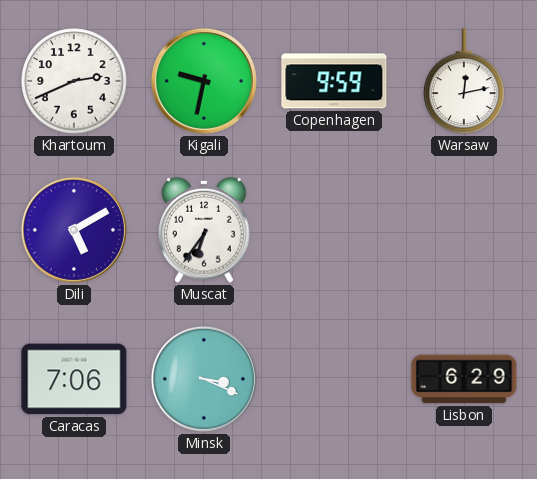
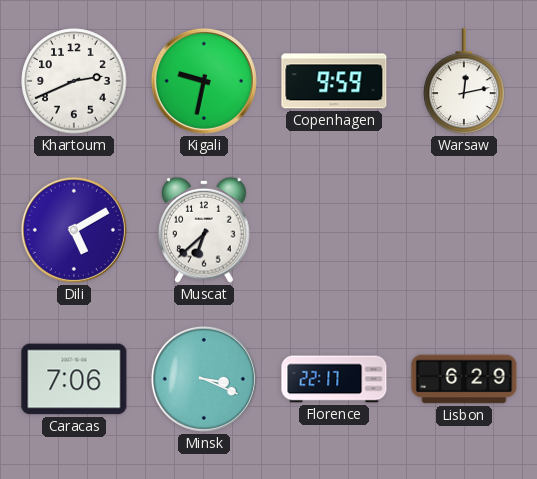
Muscat: 6:36 -> 6:38
Florence: none -> 22:17
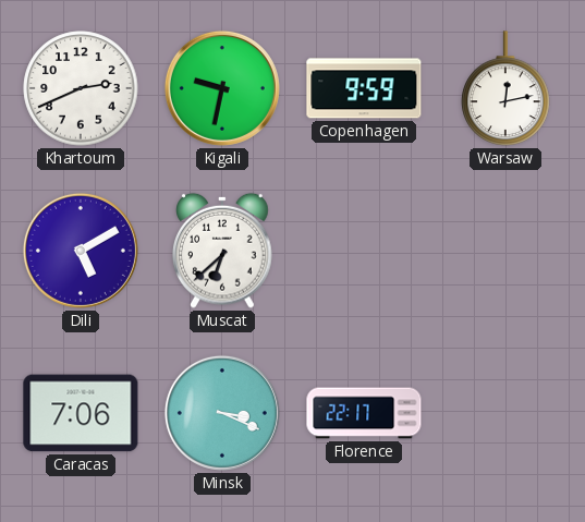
Lisbon: 6:29 -> none
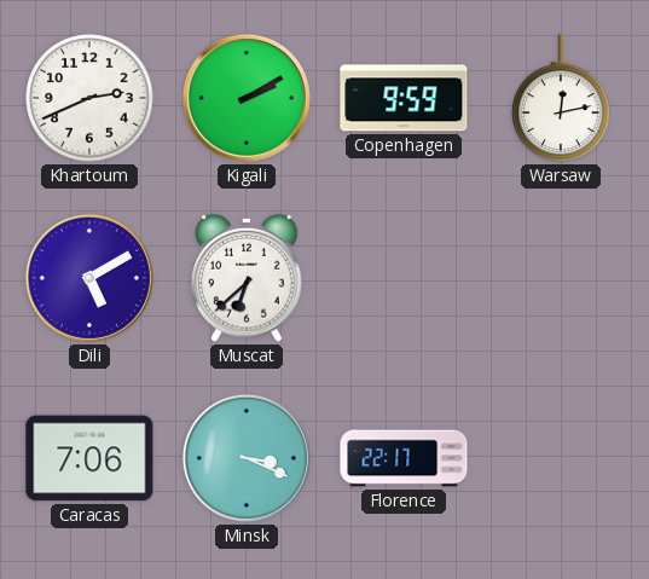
Kigali: 9:32 -> 2:10
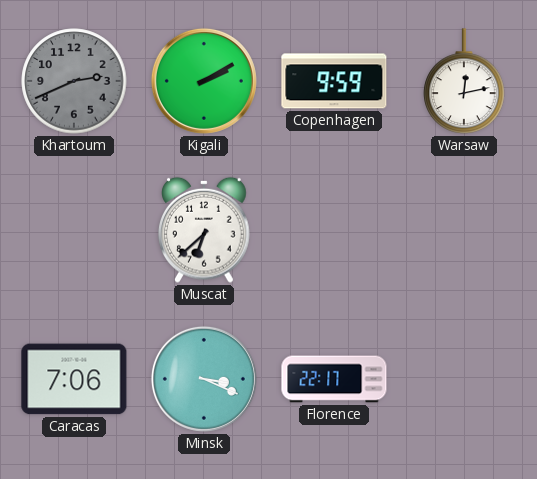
Khartoum dial: white -> grey
Dili: 5:10 -> none
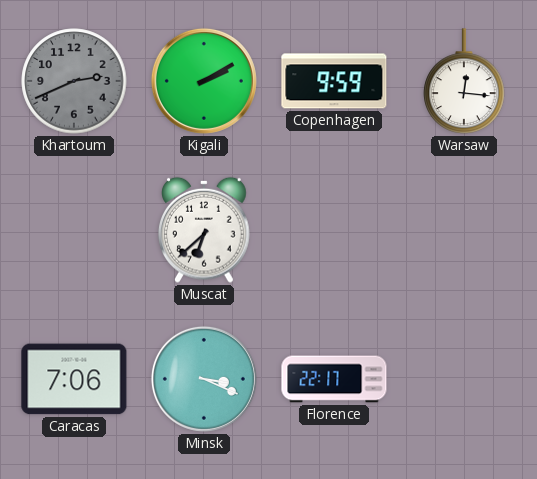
Warsaw: 12:13 -> 12:16
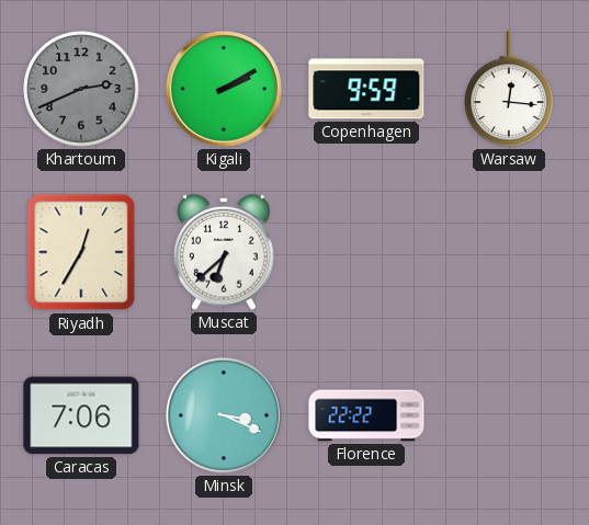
Riyadh: none -> 12:35
Florence: 22:17 -> 22:22
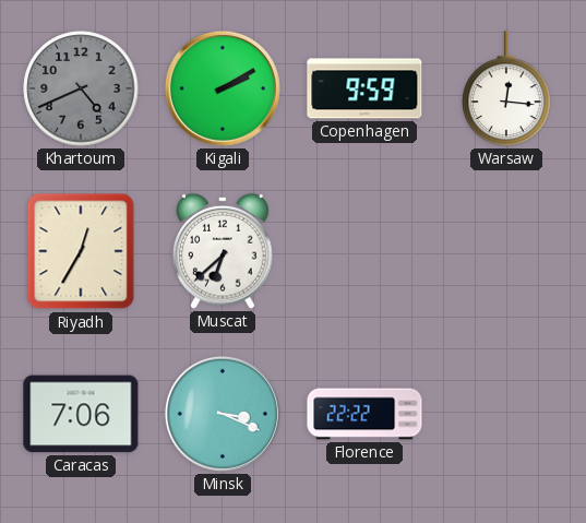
Khartoum: 2:41 -> 4:41
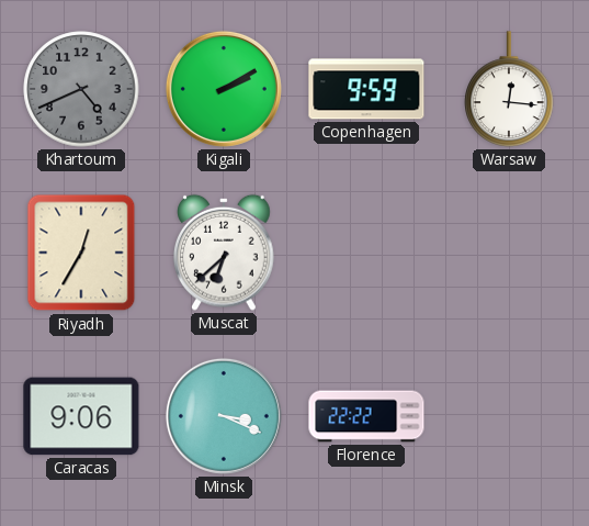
Caracas: 7:06 -> 9:06
